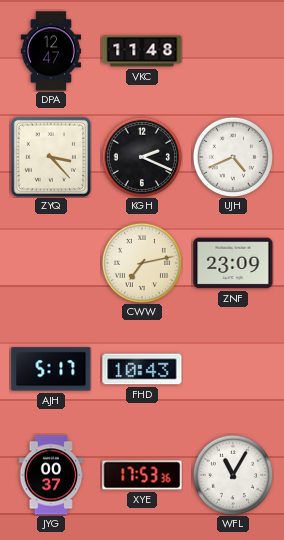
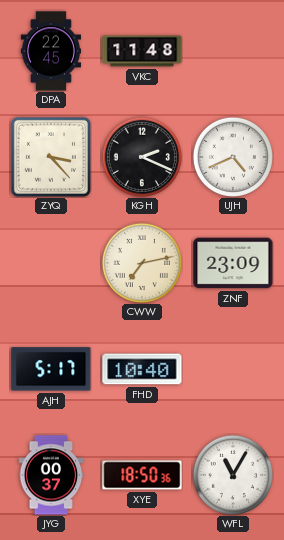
DPA: 12:47 -> 22:45
FHD: 10:43 -> 10:40
XYE: 17:53 -> 18:50
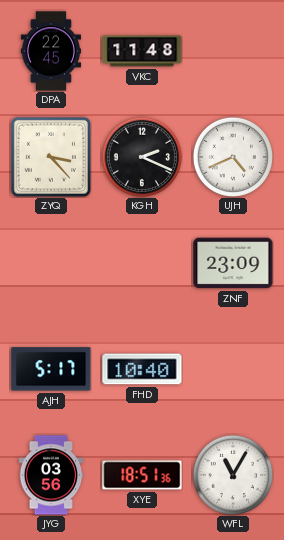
CWW: 7:13 -> none
JYG: 00:37 -> 03:56
XYE: 18:50 -> 18:51
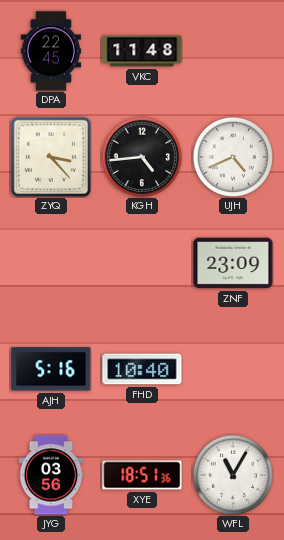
KGH: 2:19 -> 4:44
AJH: 5:17 -> 5:16
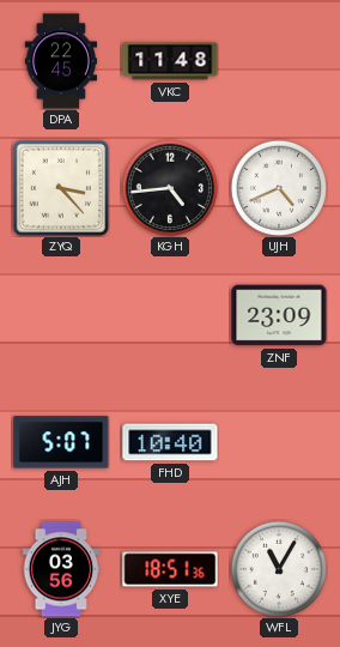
AJH: 5:16 -> 5:07
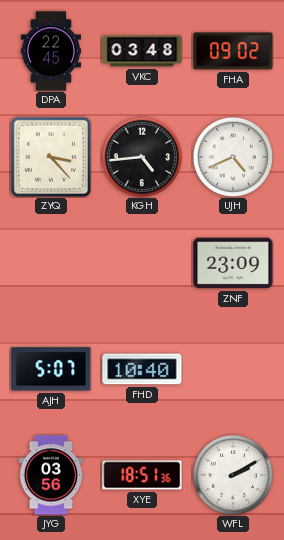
VKC: 11:48 -> 03:48
FHA: none -> 09:02
WFL: 11:05 -> 2:10
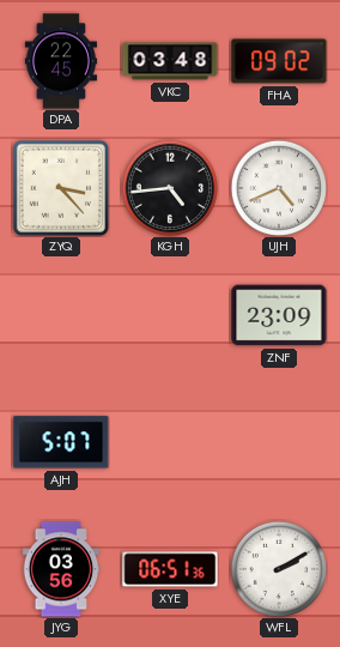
FHD: 10:40 -> none
XYE: 18:51 -> 06:51
